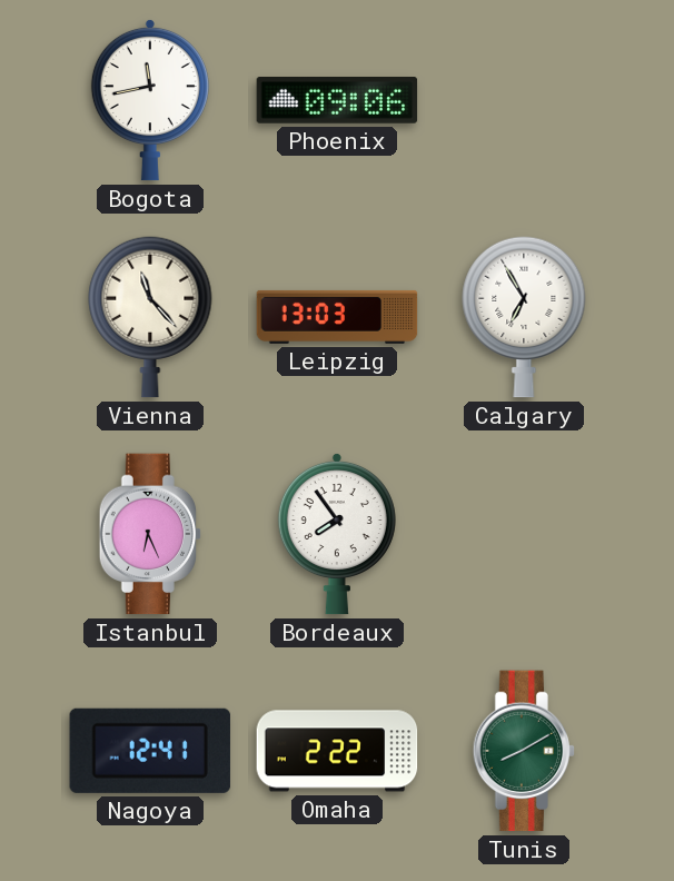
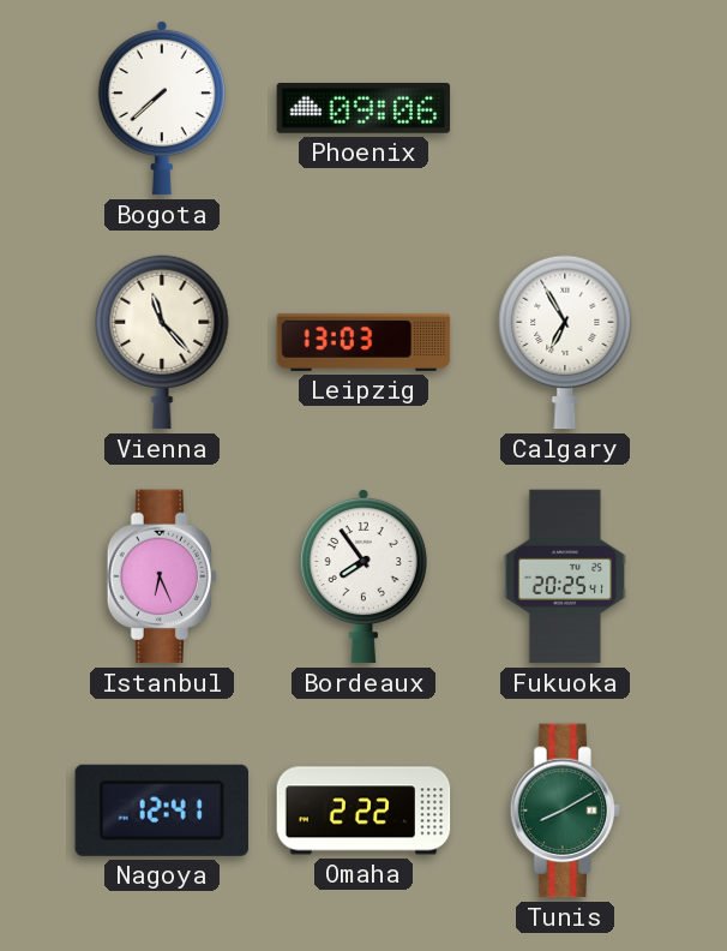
Bogota: 11:43 -> 7:38
Fukuoka: none -> 20:25
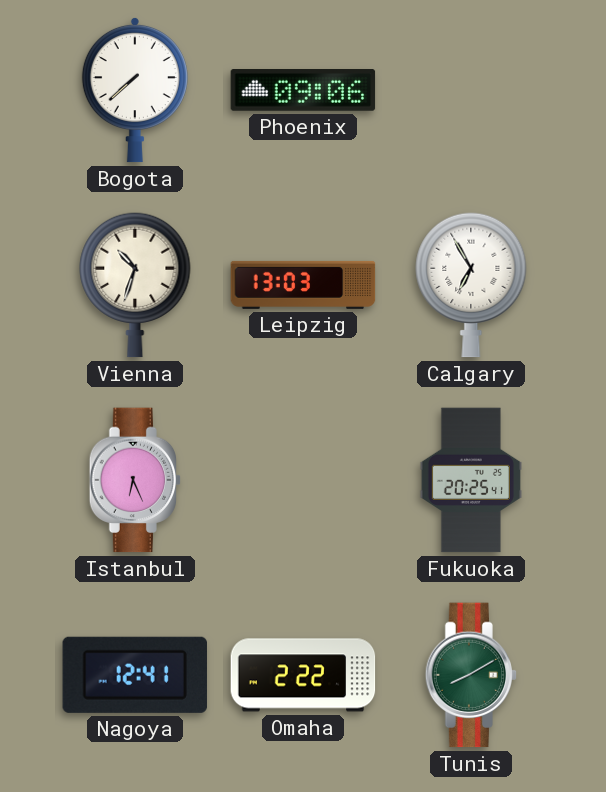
Vienna: 11:23 -> 10:33
Bordeaux: 7:54 -> none
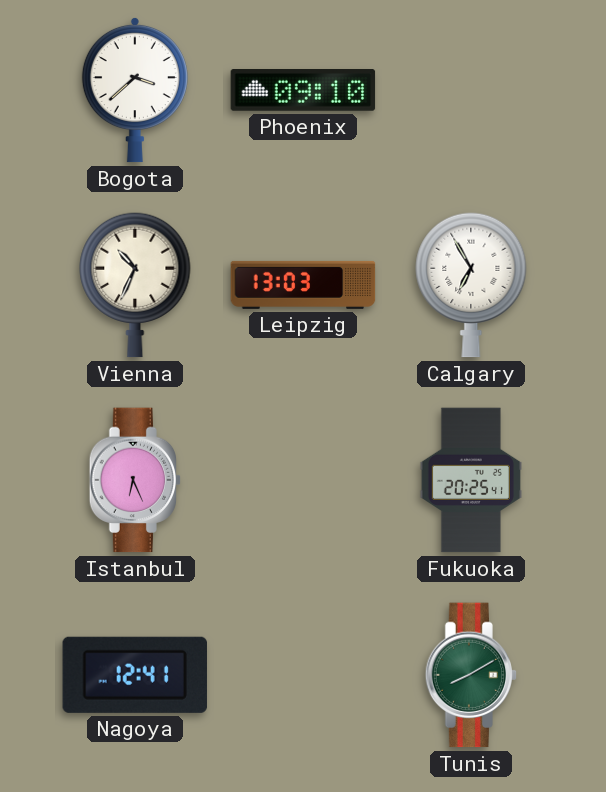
Bogota: 7:38 -> 3:38
Phoenix: 09:06 -> 09:10
Vienna: 10:33 -> 10:34
Omaha: 2:22 -> none
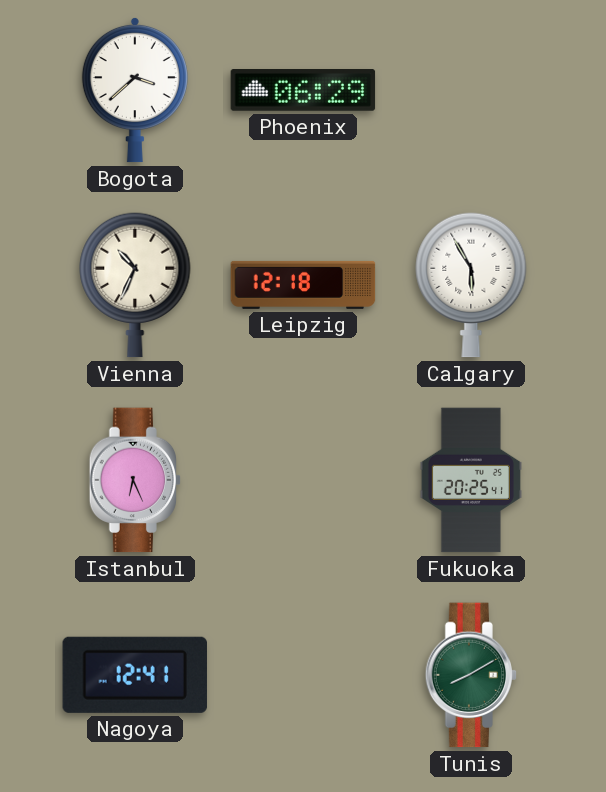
Phoenix: 09:10 -> 06:29
Leipzig: 13:03 -> 12:18
Calgary: 6:55 -> 5:55
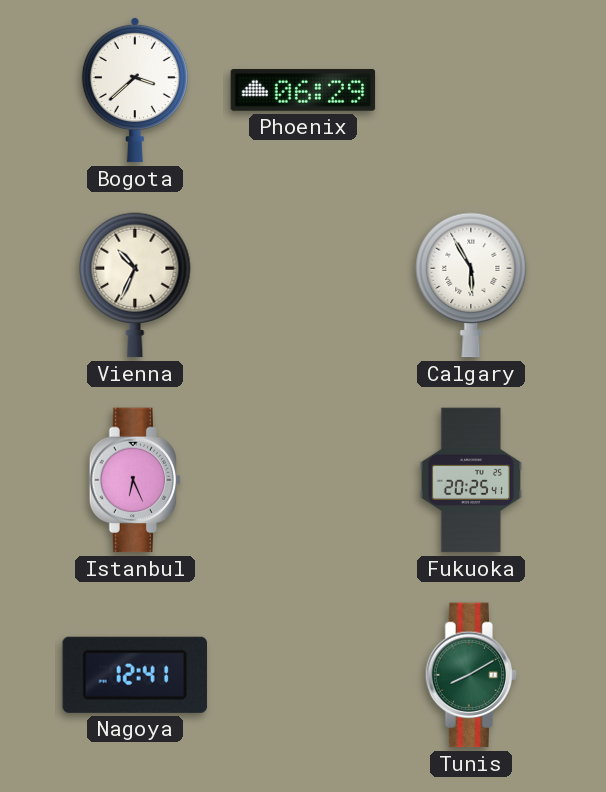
Leipzig: 12:18 -> none
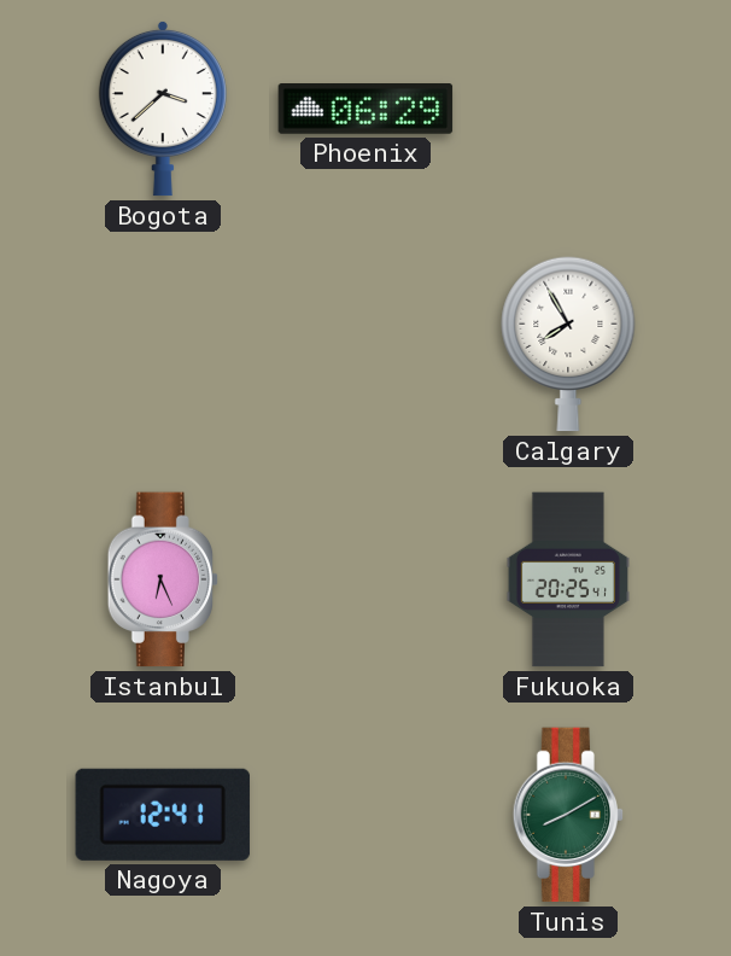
Vienna: 10:34 -> none
Calgary: 5:55 -> 7:55
